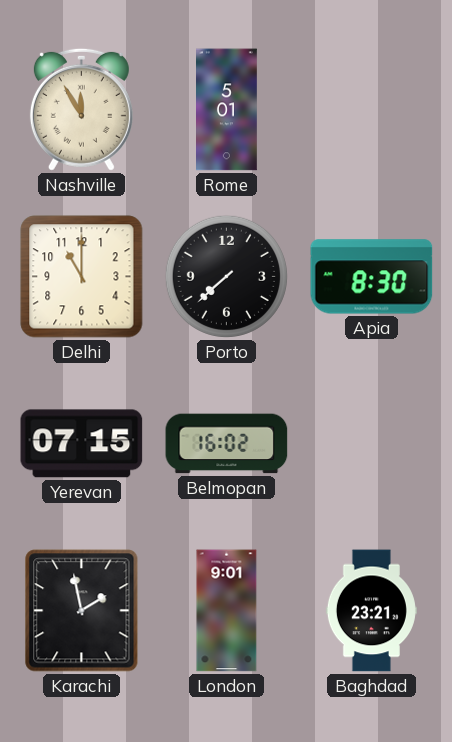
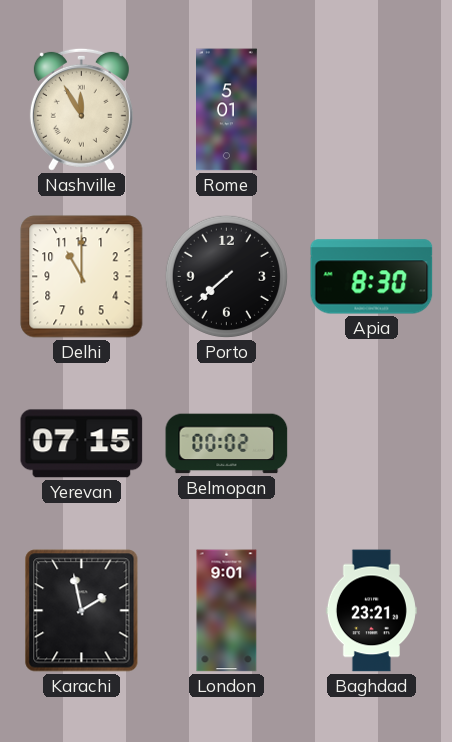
Belmopan: 16:02 -> 00:02
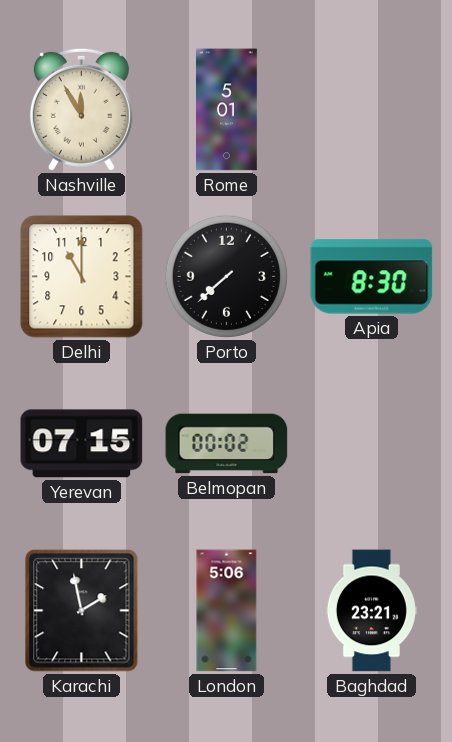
London: 9:01 -> 5:06
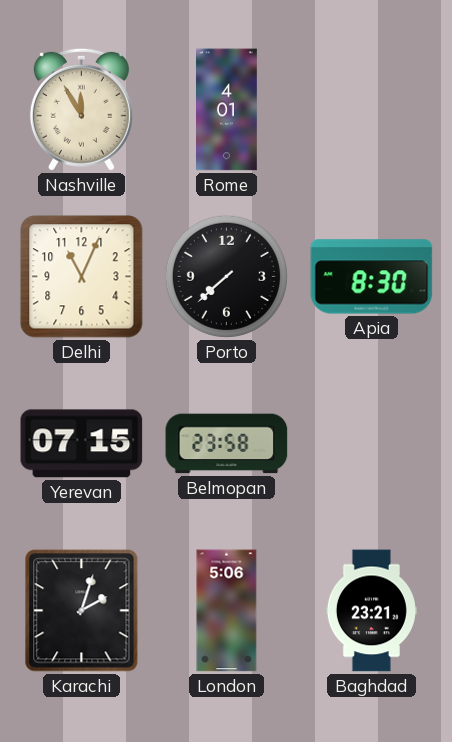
Rome: 5:01 -> 4:01
Delhi: 11:00 -> 11:04
Belmopan: 00:02 -> 23:58
Karachi: 1:58 -> 2:03
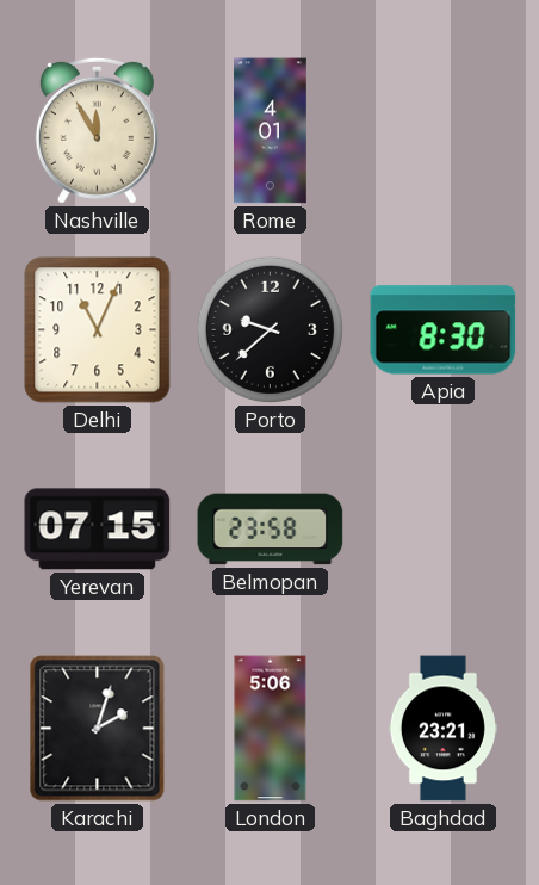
Porto: 7:38 -> 9:38
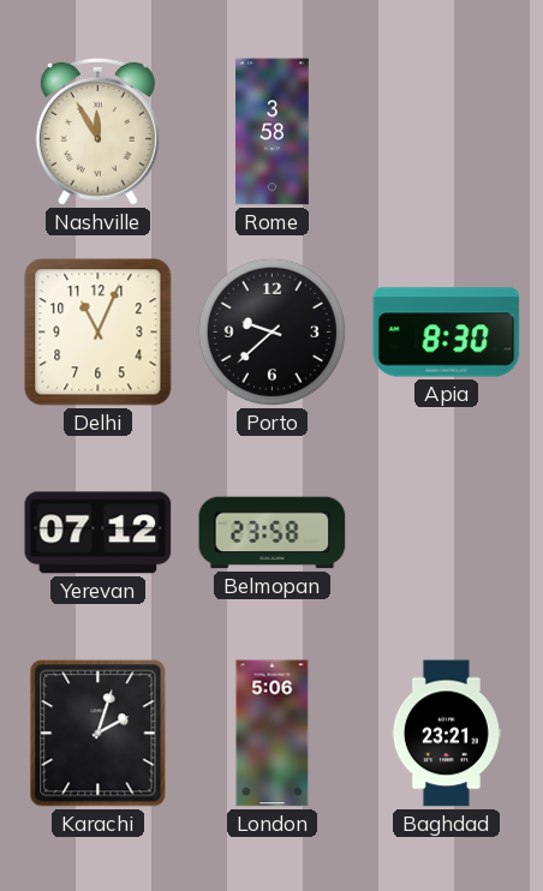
Rome: 4:01 -> 3:58
Yerevan: 07:15 -> 07:12
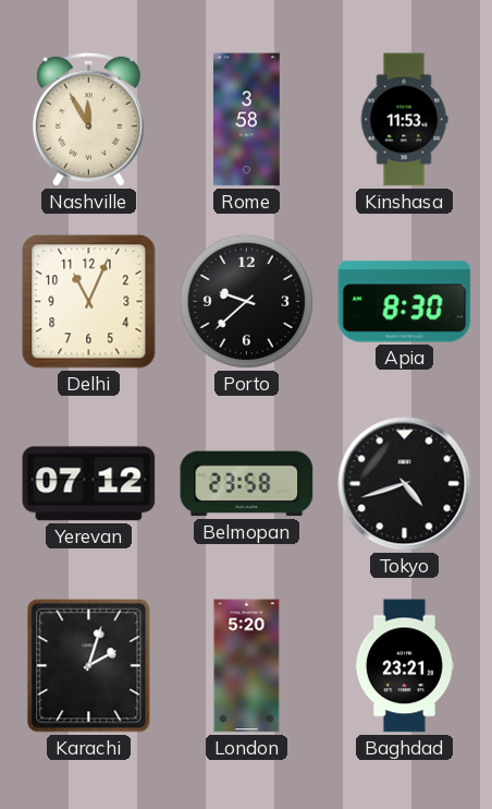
Kinshasa: none -> 11:53
Tokyo: none -> 4:42
London: 5:06 -> 5:20
